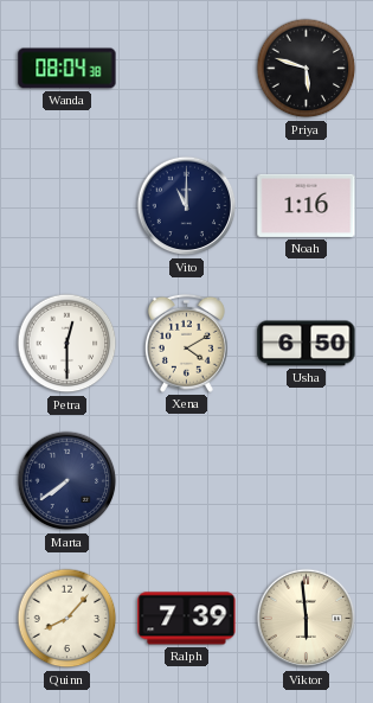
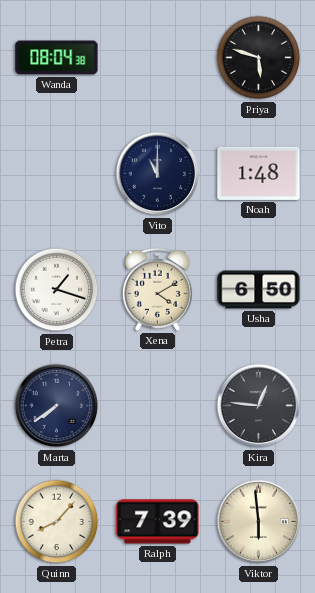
Noah: 1:16 -> 1:48
Petra: 12:30 -> 1:18
Kira: none -> 12:46
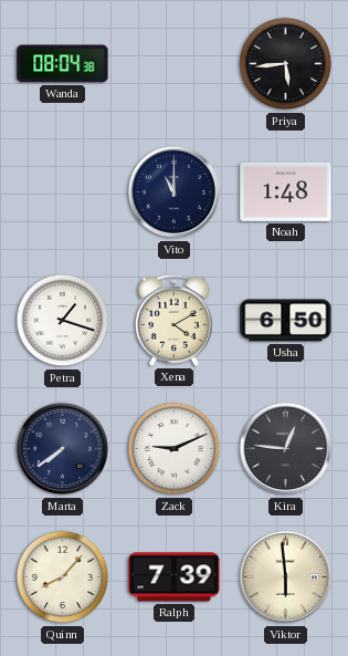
Priya: 5:48 -> 5:44
Zack: none -> 9:11
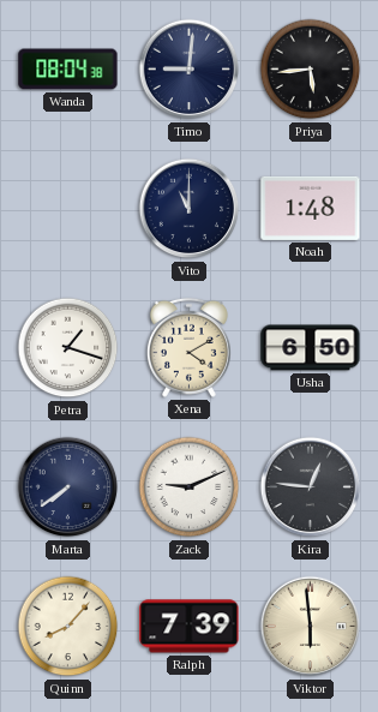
Timo: none -> 9:01
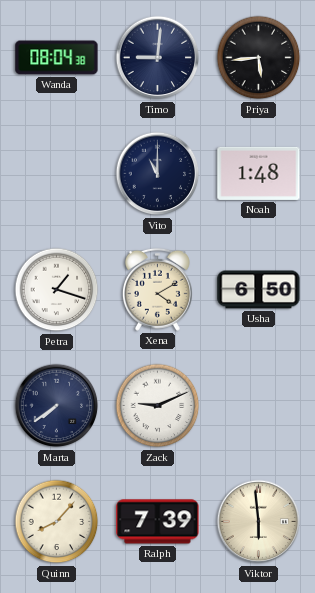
Kira: 12:46 -> none
